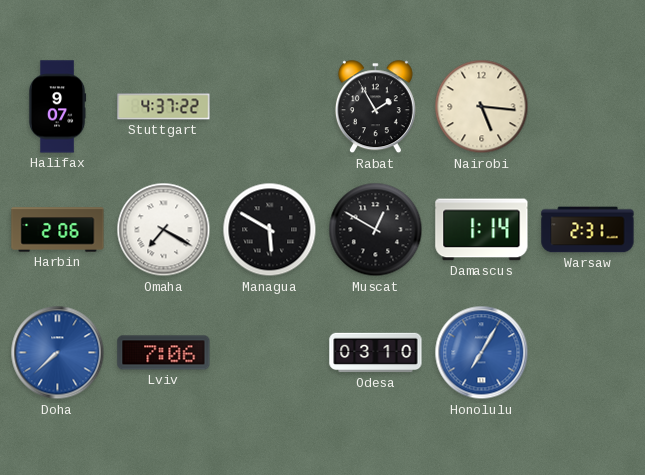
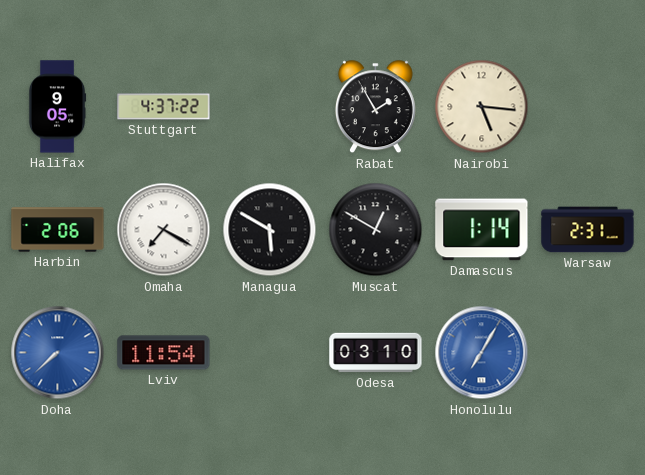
Halifax: 9:07 -> 9:05
Lviv: 7:06 -> 11:54
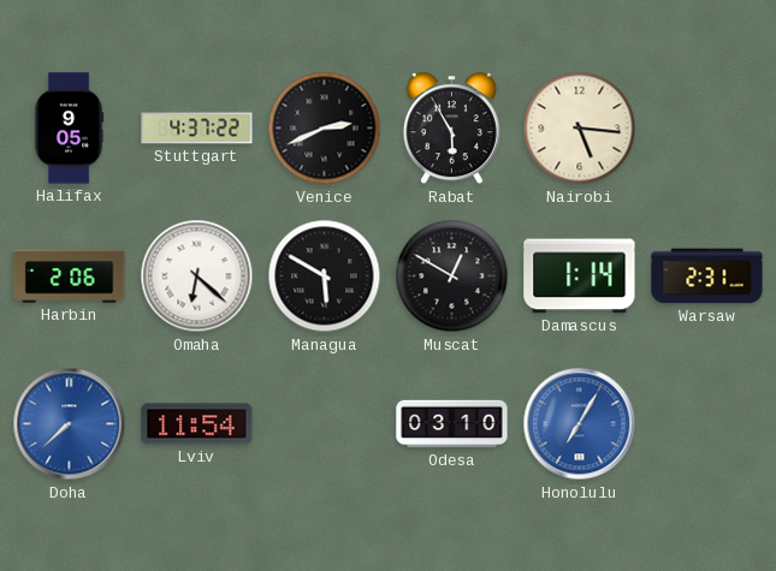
Venice: none -> 2:41
Rabat: 1:55 -> 5:55
Omaha: 7:20 -> 6:22
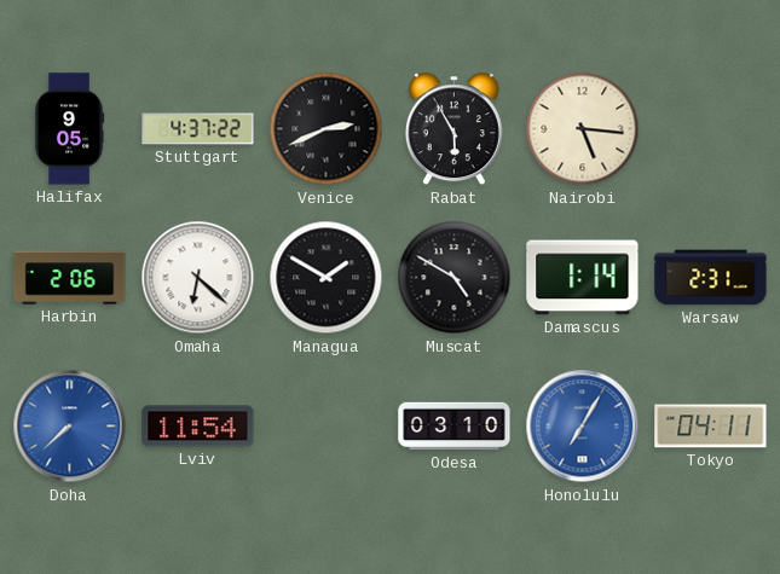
Managua: 5:50 -> 1:50
Muscat: 12:50 -> 4:50
Tokyo: none -> 04:11
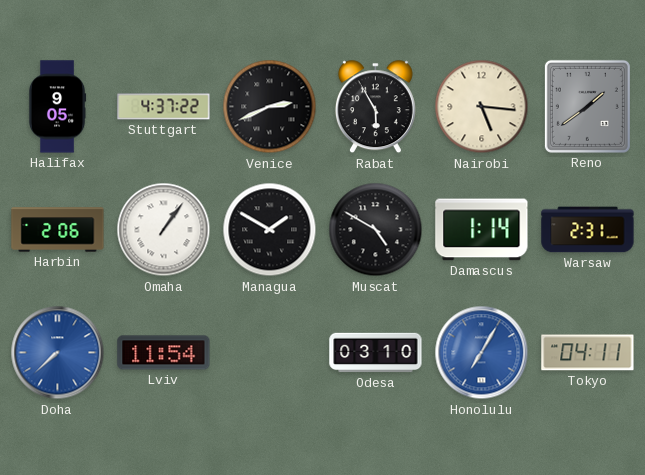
Reno: none -> 1:39
Omaha: 6:22 -> 1:06
